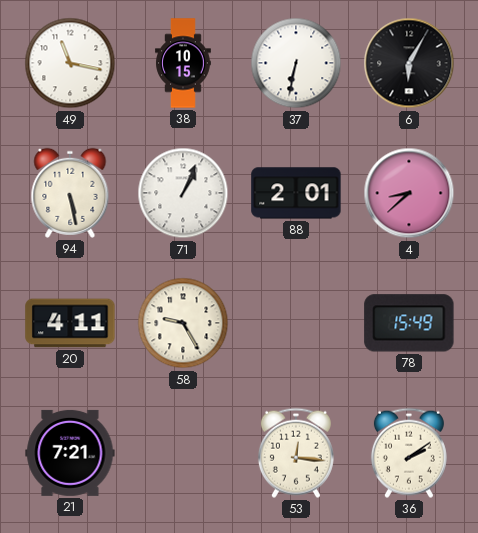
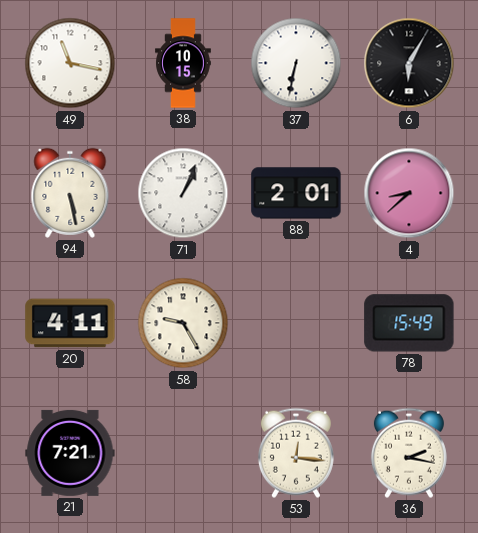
36: 2:09 -> 2:17
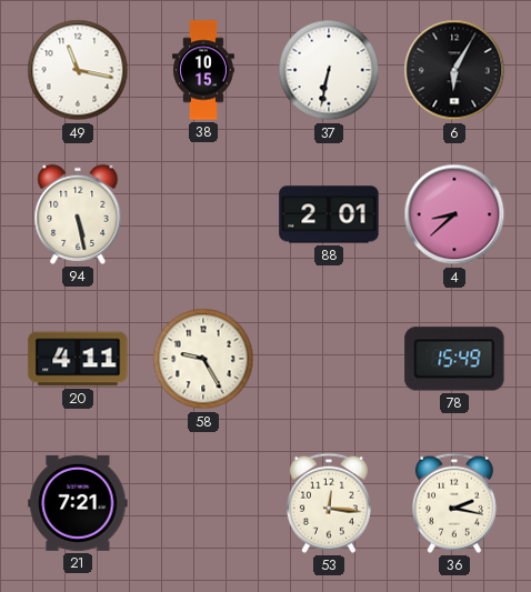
71: 1:04 -> none
